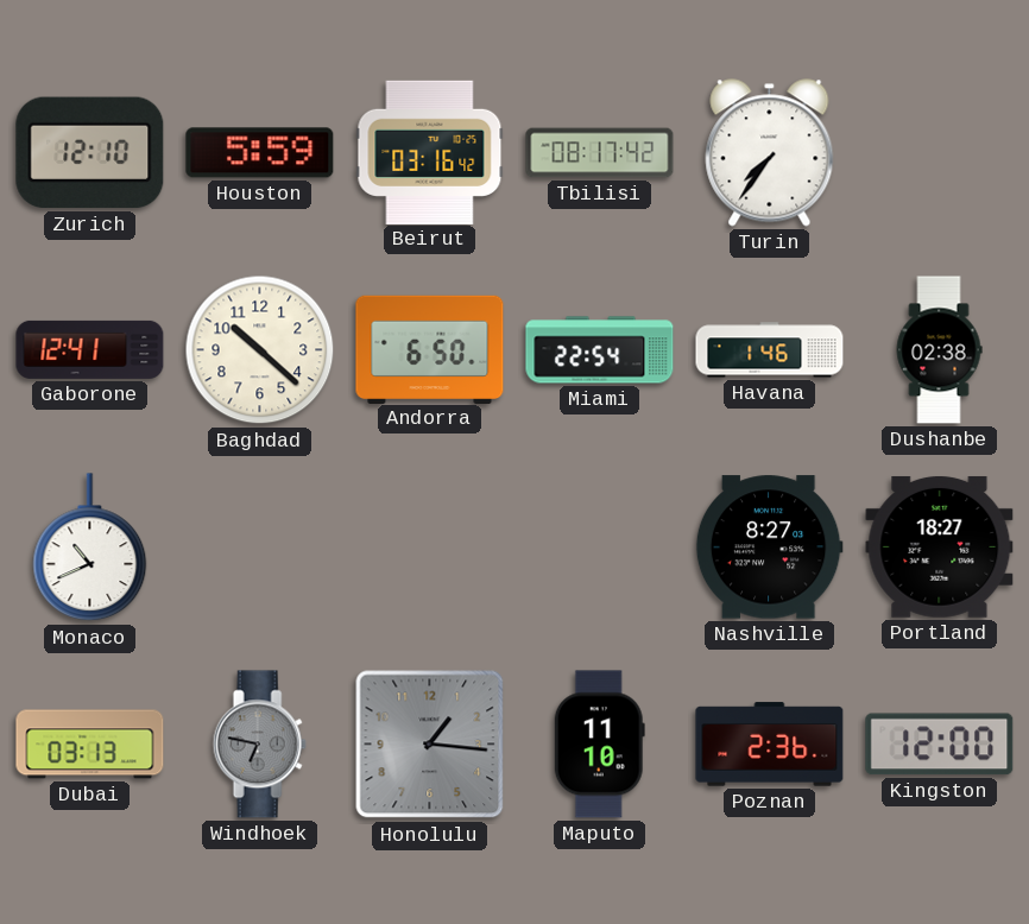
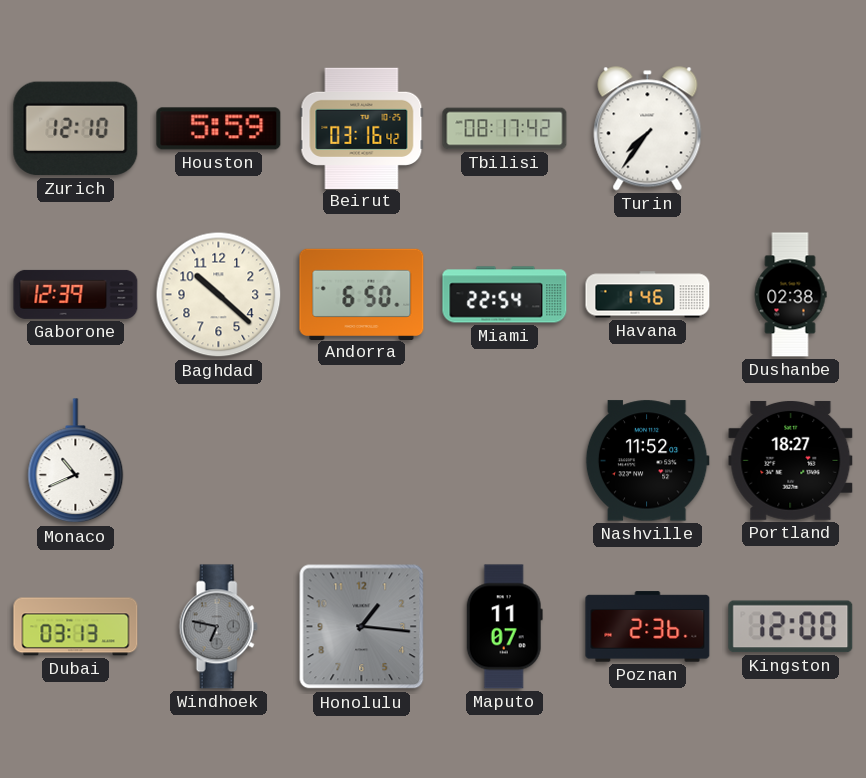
Gaborone: 12:41 -> 12:39
Nashville: 8:27 -> 11:52
Maputo: 11:10 -> 11:07
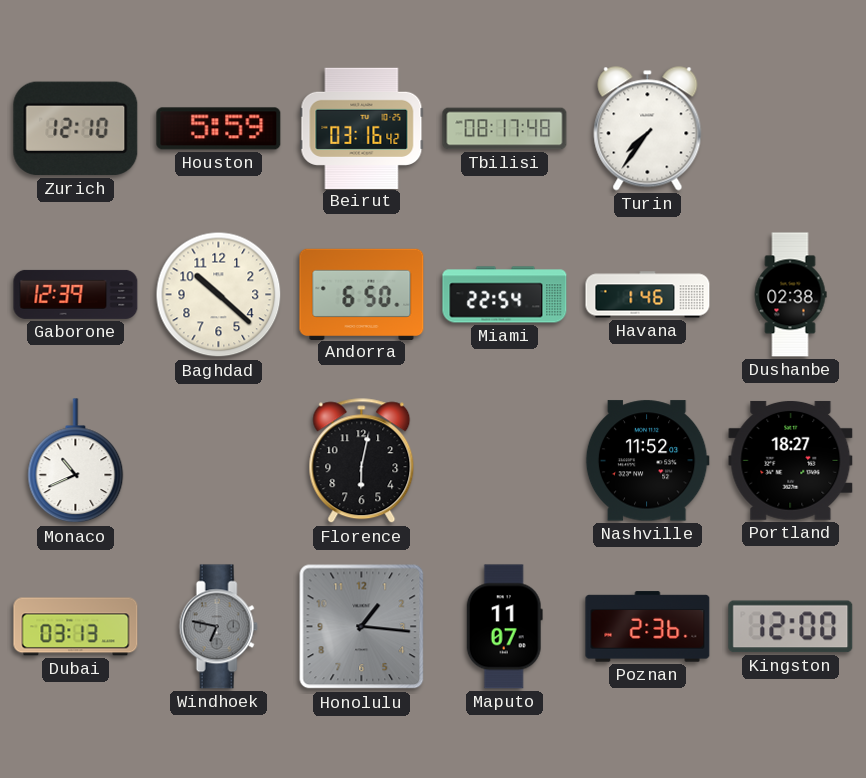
Tbilisi: 08:17:42 -> 08:17:48
Florence: none -> 6:02
